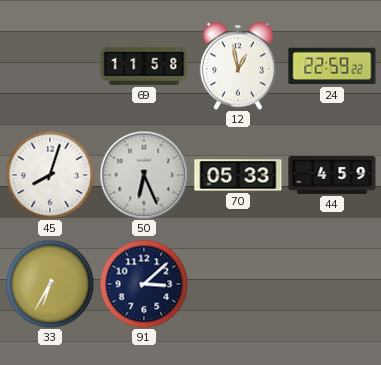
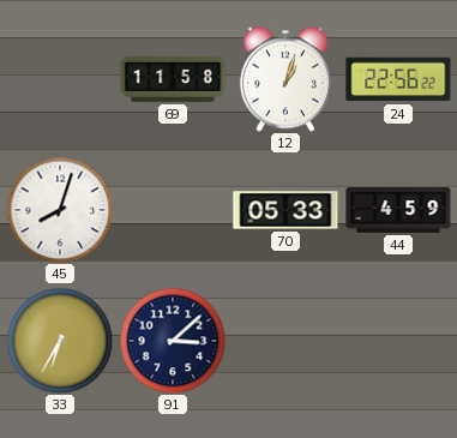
12: 12:58 -> 1:03
24: 22:59 -> 22:56
50: 6:26 -> none
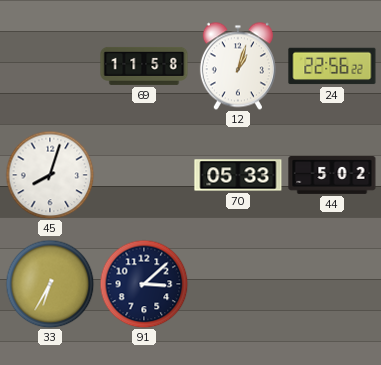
44: 4:59 -> 5:02
